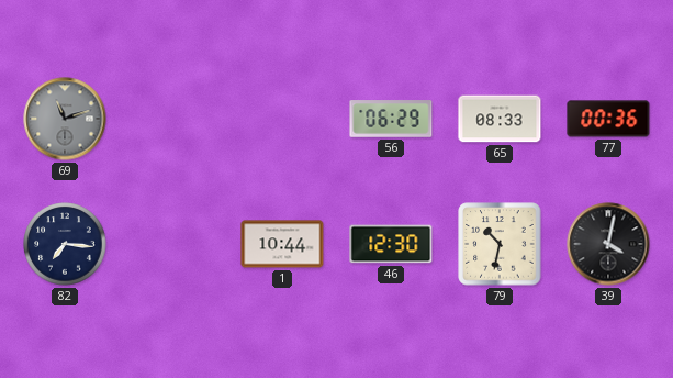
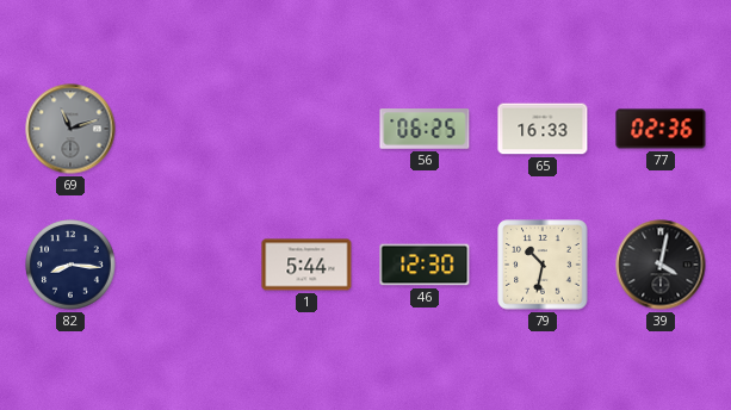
56: 06:29 -> 06:25
65: 08:33 -> 16:33
77: 00:36 -> 02:36
82: 7:16 -> 8:16
1: 10:44 -> 5:44
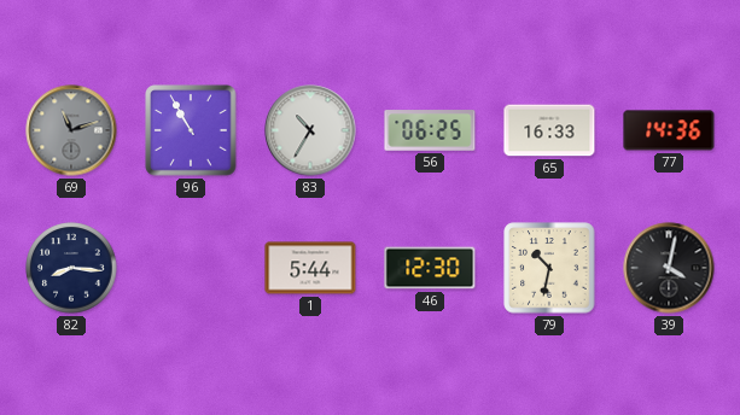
96: none -> 10:55
83: none -> 10:35
77: 02:36 -> 14:36
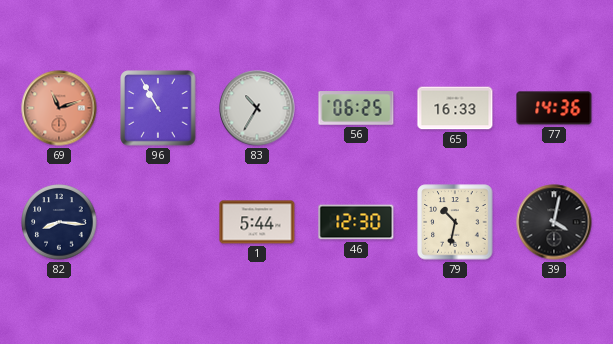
69 dial: grey -> salmon
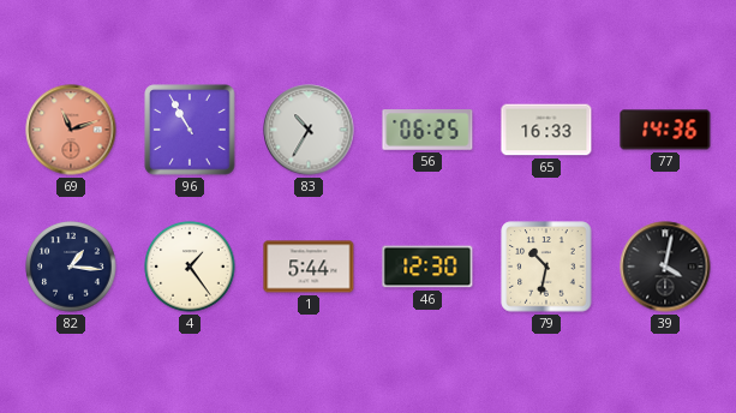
82: 8:16 -> 1:16
4: none -> 1:24
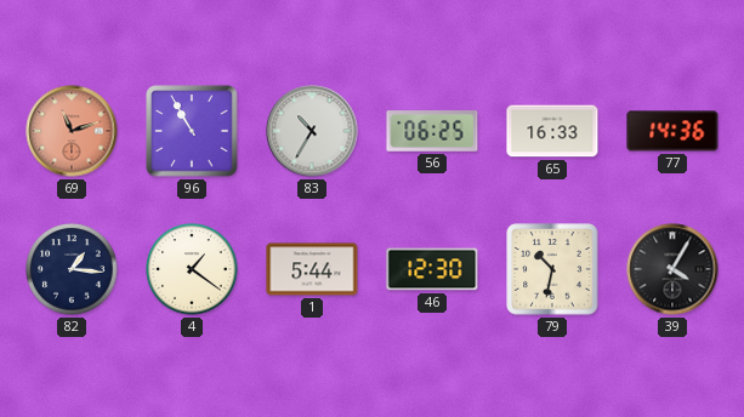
4: 1:24 -> 1:21
39: 4:02 -> 4:05
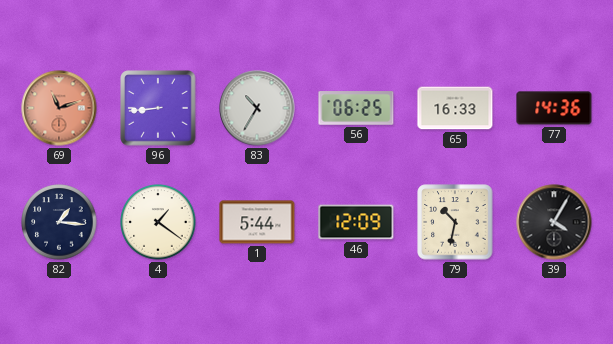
96: 10:55 -> 8:44
46: 12:30 -> 12:09
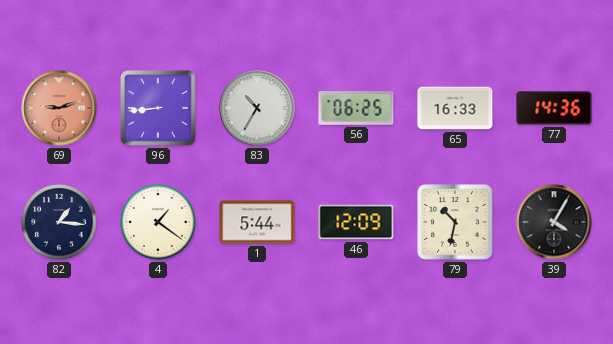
69: 11:12 -> 9:12
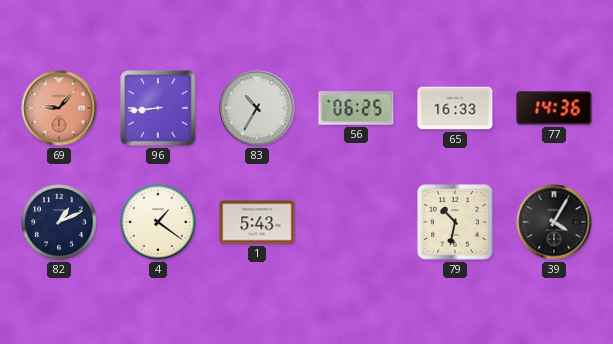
69: 9:12 -> 9:07
82: 1:16 -> 1:11
1: 5:44 -> 5:43
46: 12:09 -> none
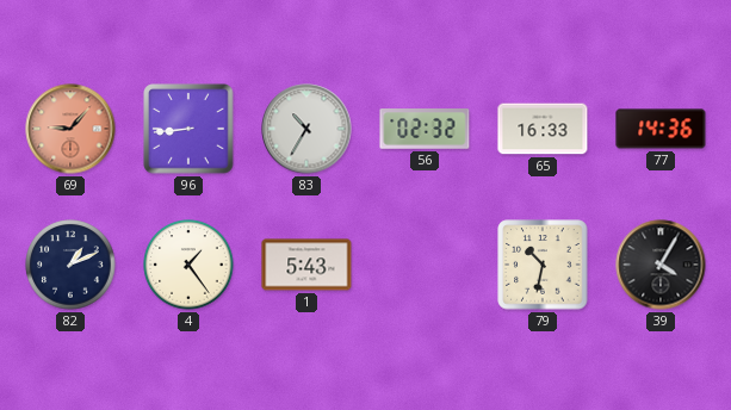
56: 06:25 -> 02:32
4: 1:21 -> 1:24
